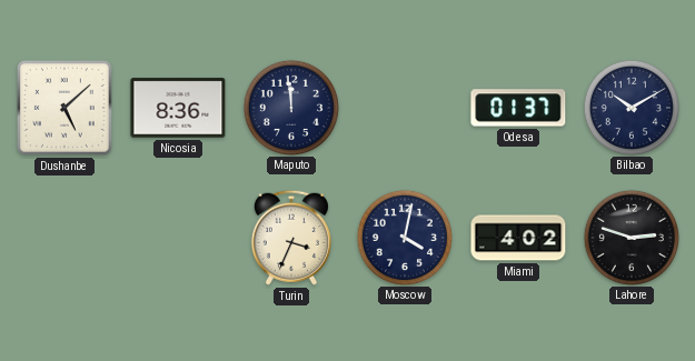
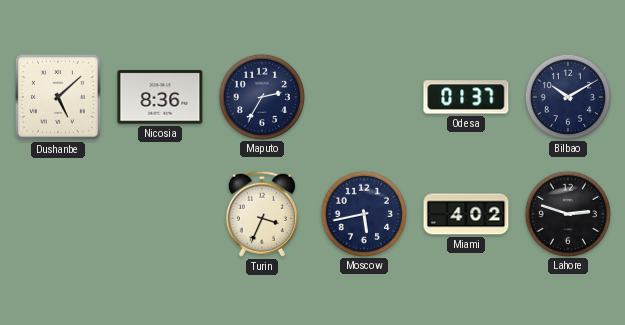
Maputo: 11:59 -> 2:35
Moscow: 4:02 -> 5:43
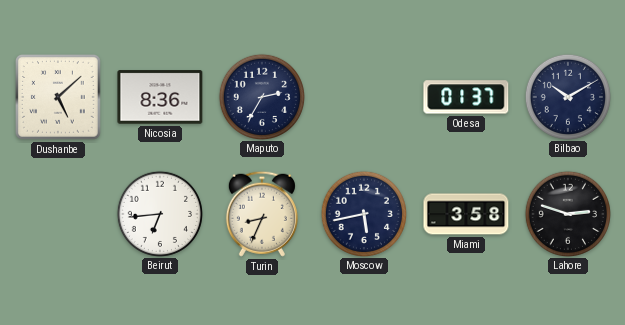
Beirut: none -> 6:44
Turin: 3:34 -> 8:34
Miami: 4:02 -> 3:58
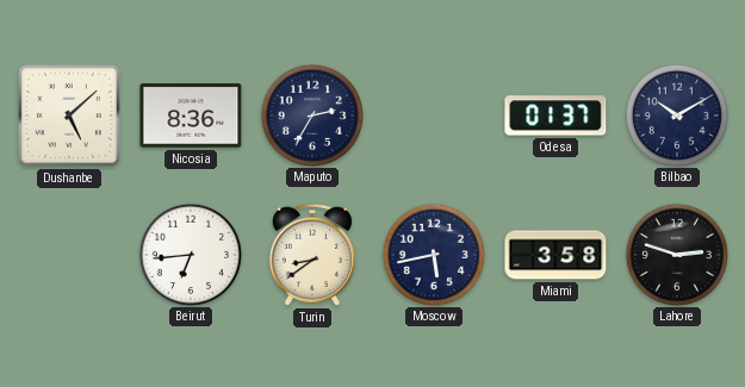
Turin: 8:34 -> 8:39
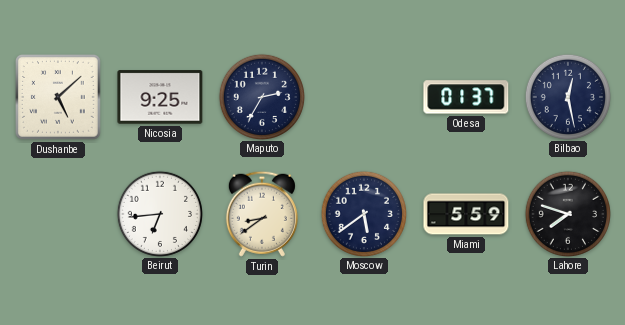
Nicosia: 8:36 -> 9:25
Bilbao: 10:10 -> 12:28
Moscow: 5:43 -> 5:39
Miami: 3:58 -> 5:59
Lahore: 2:48 -> 7:48
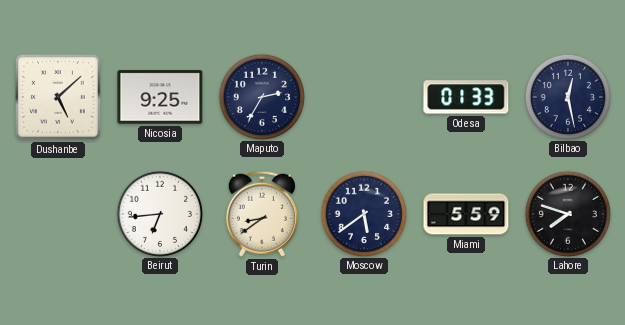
Odesa: 01:37 -> 01:33
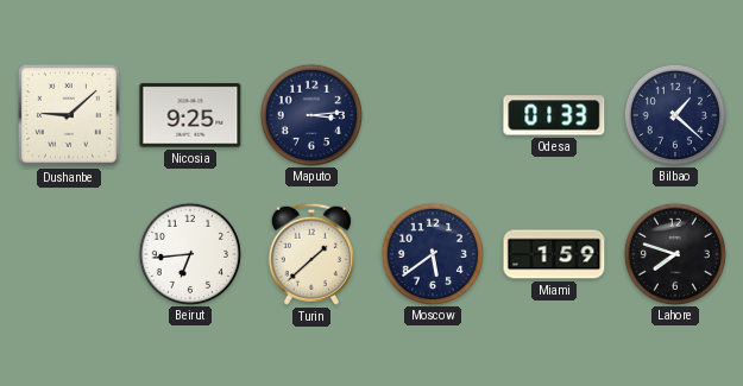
Dushanbe: 5:08 -> 9:08
Maputo: 2:35 -> 3:14
Bilbao: 12:28 -> 1:22
Turin: 8:39 -> 1:38
Miami: 5:59 -> 1:59
